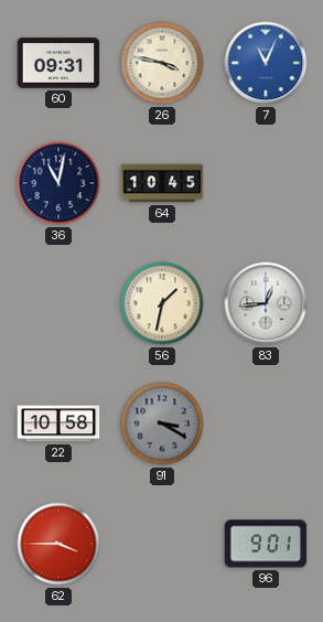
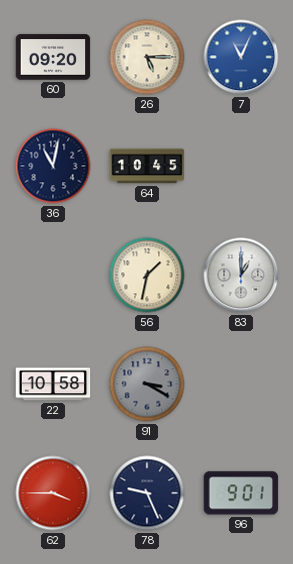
60: 09:31 -> 09:20
26: 3:47 -> 5:15
83: 12:44 -> 1:00
78: none -> 9:26
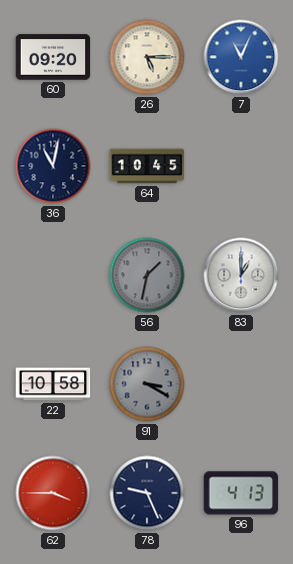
56 dial: cream -> grey
96: 9:01 -> 4:13
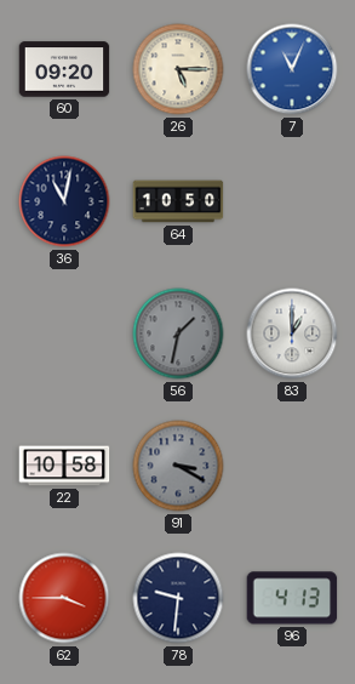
64: 10:45 -> 10:50
78: 9:26 -> 9:31
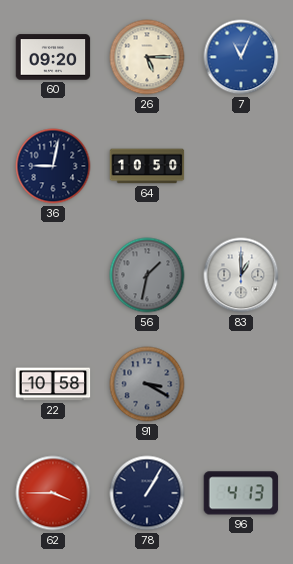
36: 11:02 -> 9:02
78: 9:31 -> 1:05
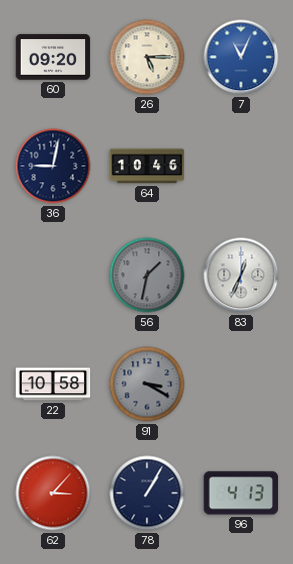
64: 10:50 -> 10:46
83: 1:00 -> 12:34
62: 3:45 -> 3:07
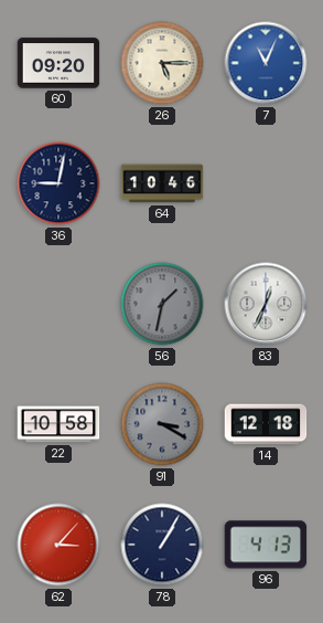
14: none -> 12:18
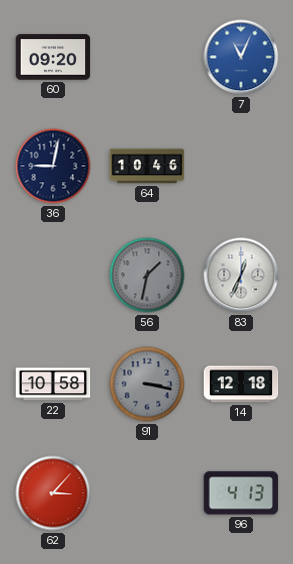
26: 5:15 -> none
91: 3:20 -> 3:17
78: 1:05 -> none
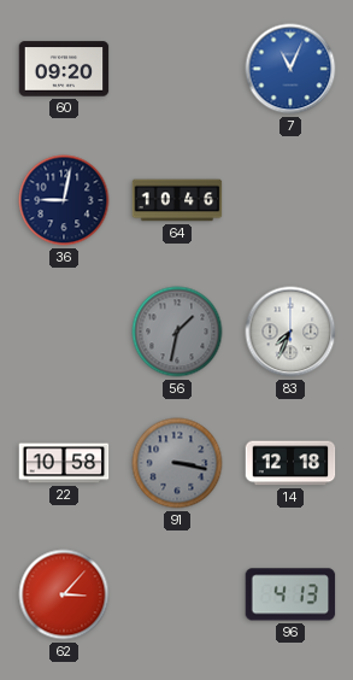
83: 12:34 -> 7:34
